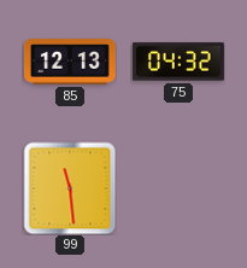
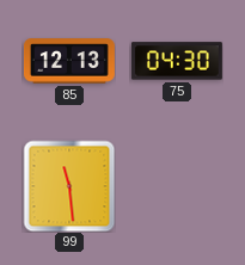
75: 04:32 -> 04:30
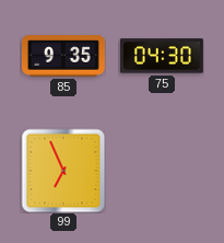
85: 12:13 -> 9:35
99: 11:29 -> 6:56
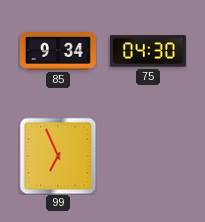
85: 9:35 -> 9:34
